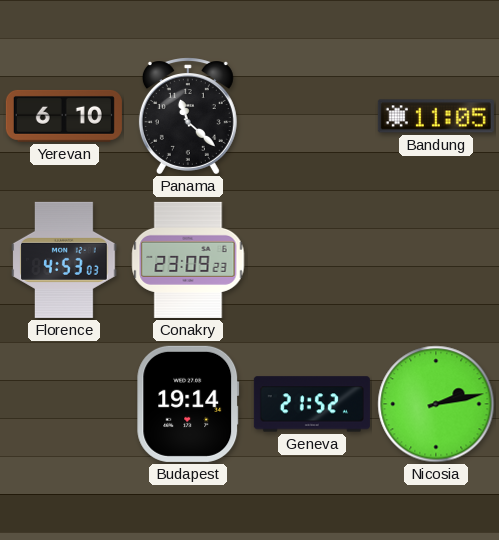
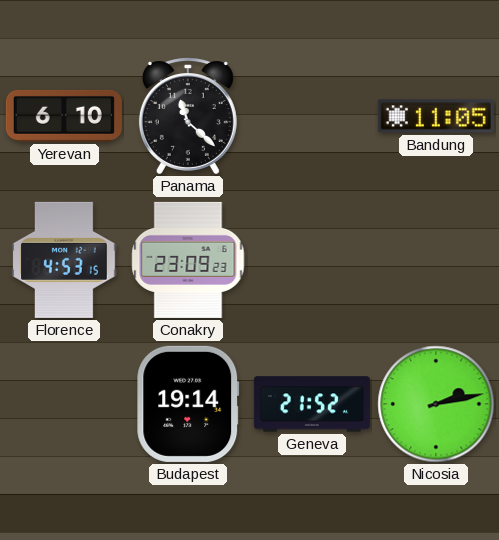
Florence: 4:53:03 -> 4:53:15
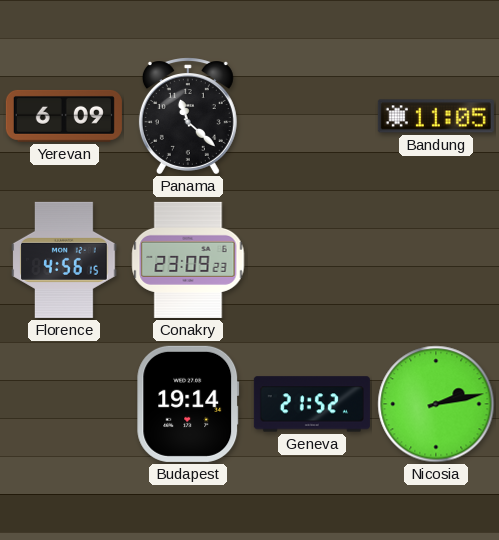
Yerevan: 6:10 -> 6:09
Florence: 4:53 -> 4:56
